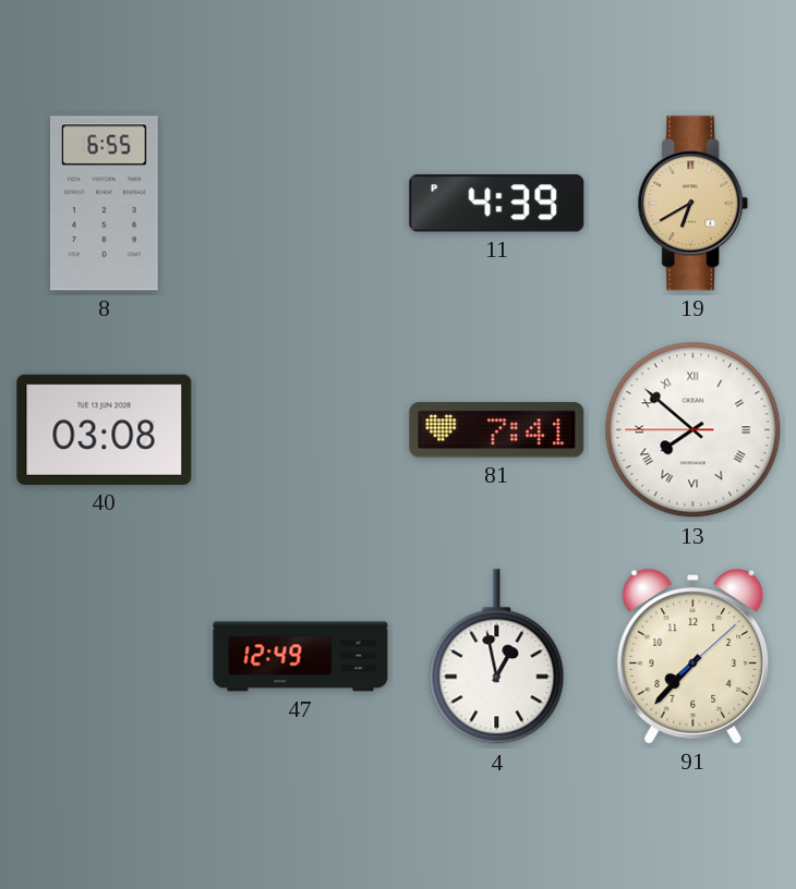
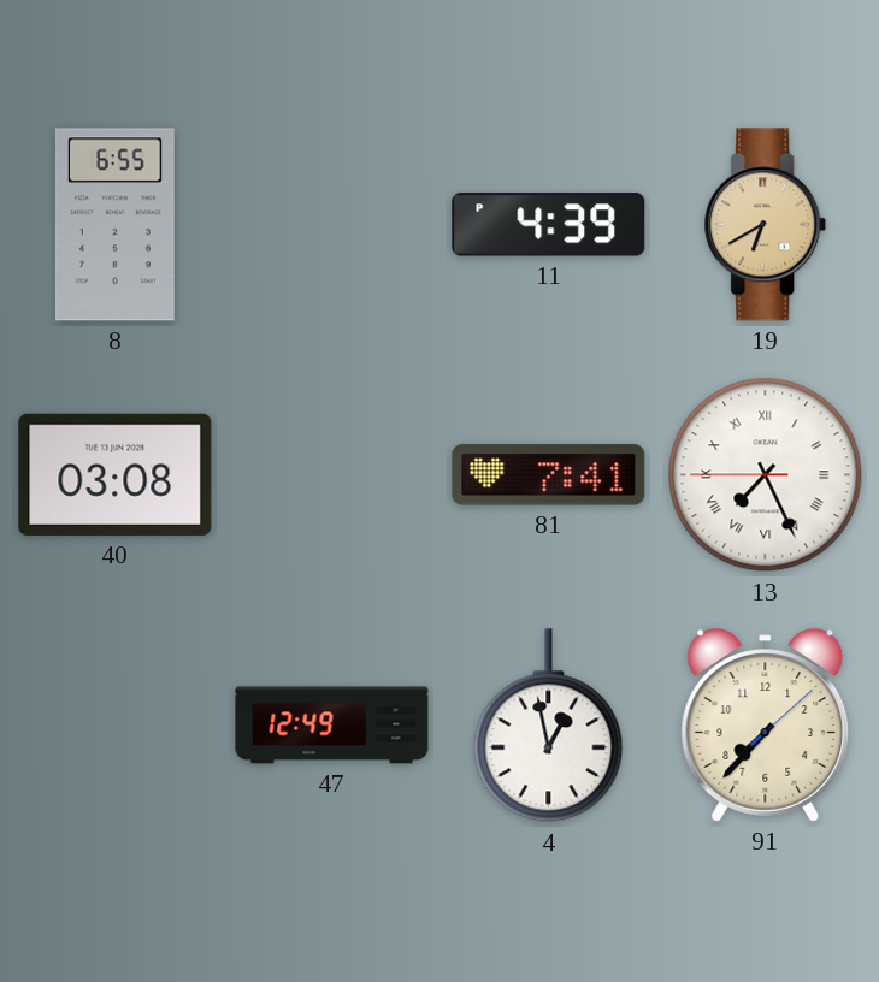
13: 7:51 -> 7:25
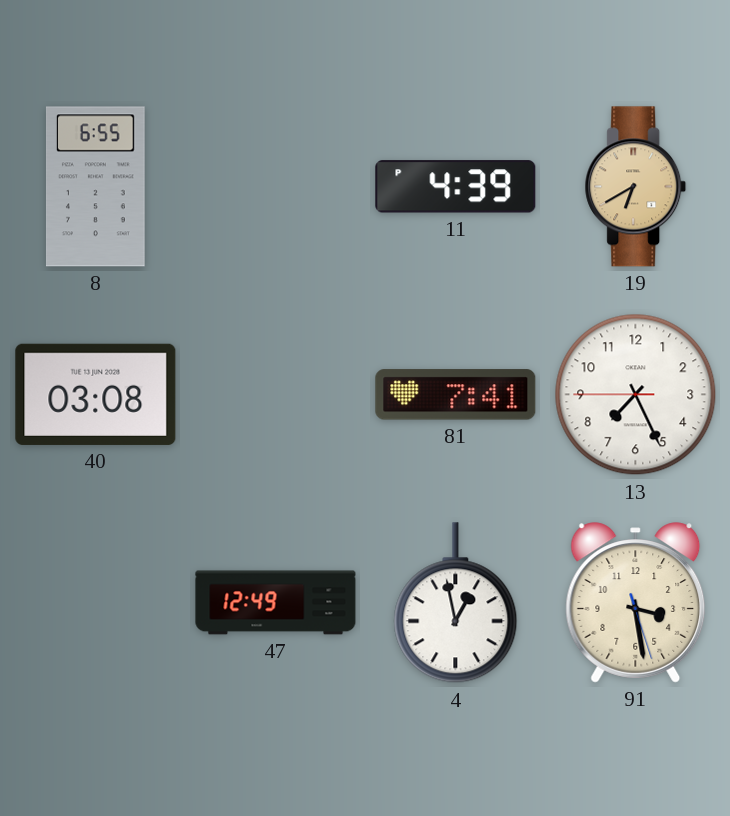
13 numerals: Roman -> Arabic
91: 7:37 -> 3:28
